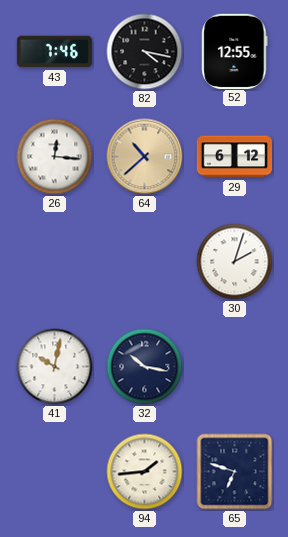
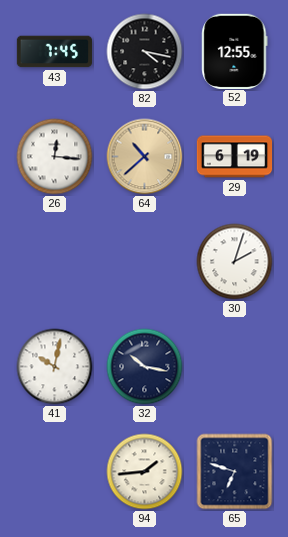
43: 7:46 -> 7:45
29: 6:12 -> 6:19
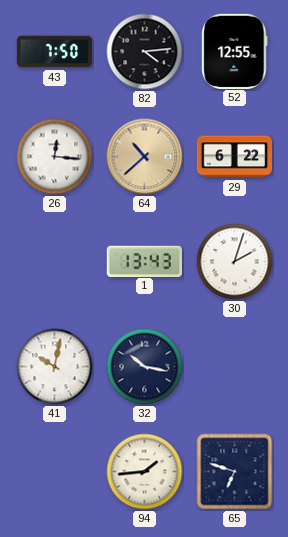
43: 7:45 -> 7:50
82: 4:17 -> 4:14
29: 6:19 -> 6:22
1: none -> 13:43
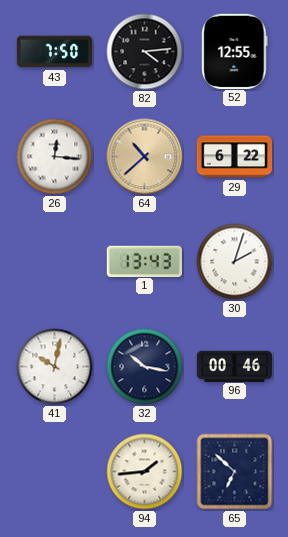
96: none -> 00:46
65: 6:48 -> 6:52
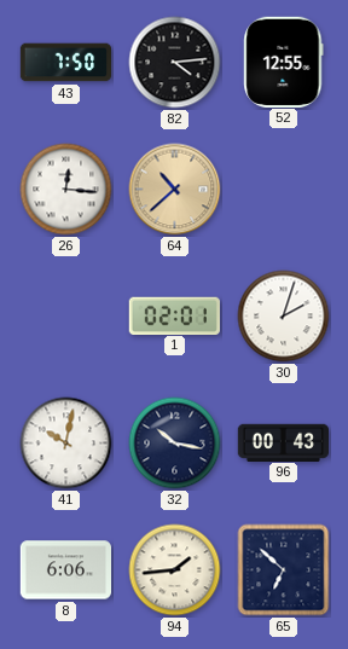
29: 6:22 -> none
1: 13:43 -> 02:01
96: 00:46 -> 00:43
8: none -> 6:06
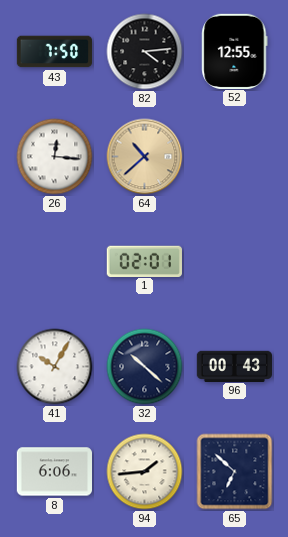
30: 2:03 -> none
41: 10:02 -> 10:05
32: 10:17 -> 10:22
